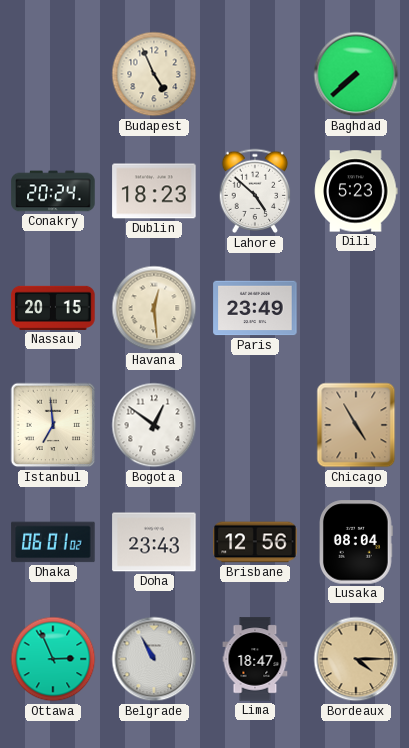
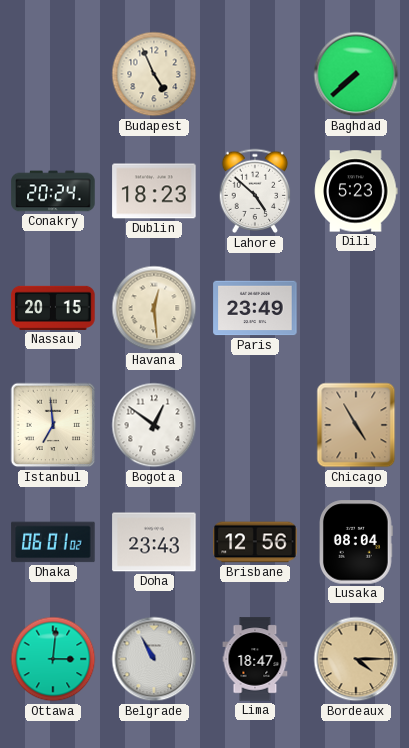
Ottawa: 2:56 -> 3:01
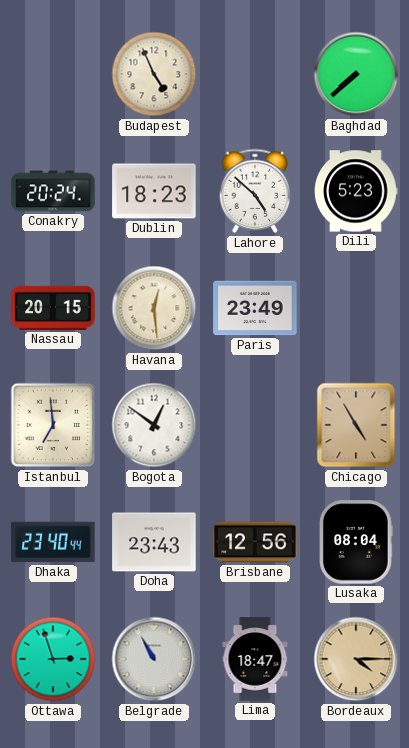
Dhaka: 06:01 -> 23:40
Ottawa: 3:01 -> 2:57
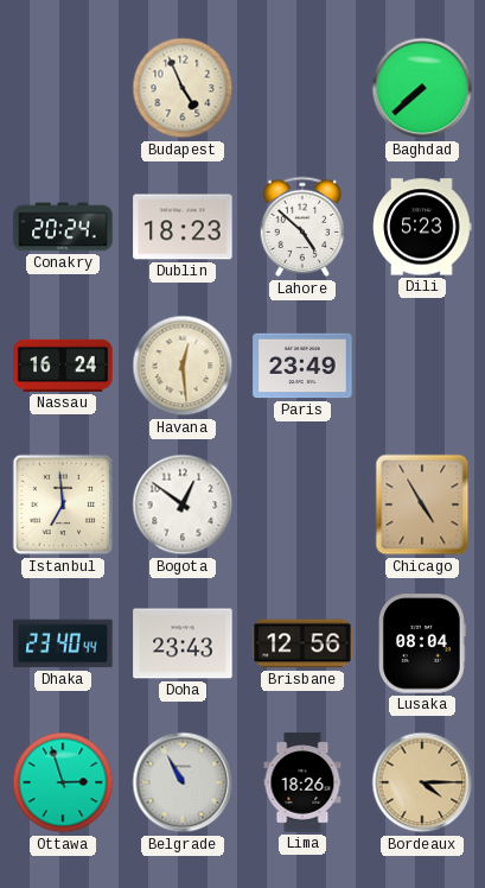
Nassau: 20:15 -> 16:24
Lima: 18:47 -> 18:26
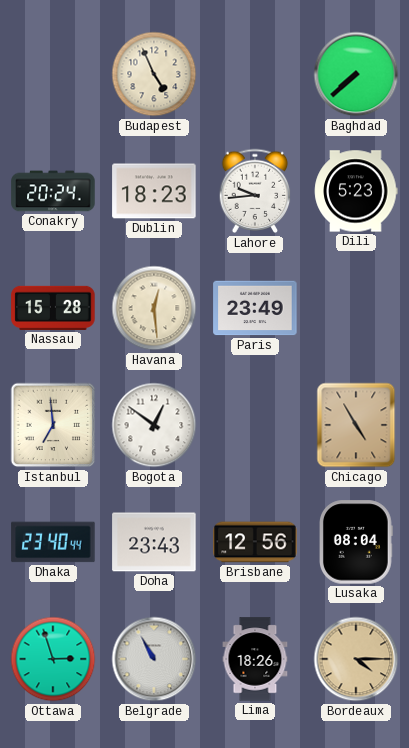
Lahore: 4:52 -> 9:44
Nassau: 16:24 -> 15:28
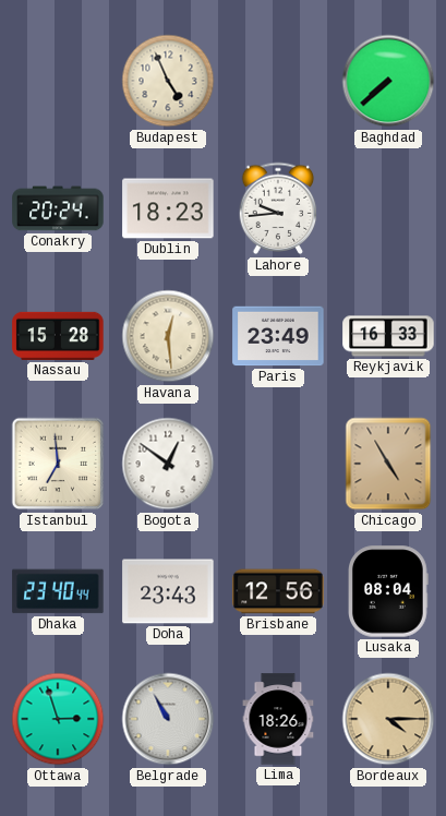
Dili: 5:23 -> none
Reykjavik: none -> 16:33
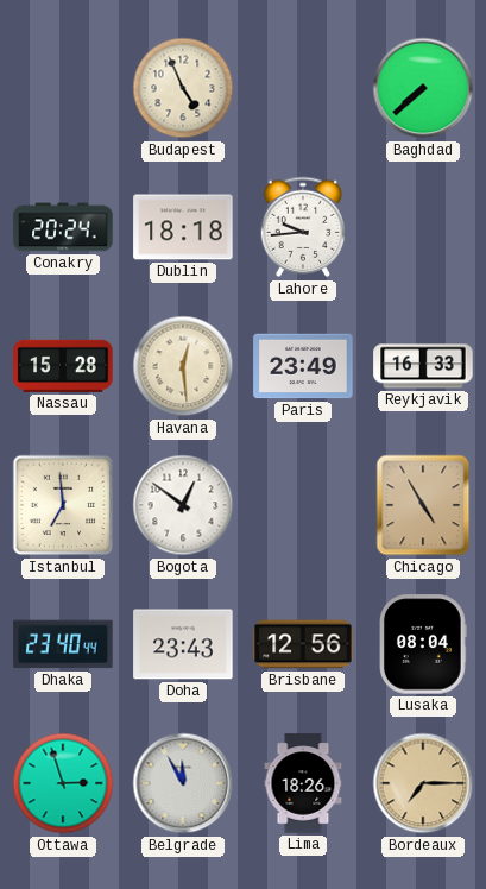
Dublin: 18:23 -> 18:18
Belgrade: 10:55 -> 11:55
Bordeaux: 4:15 -> 7:15
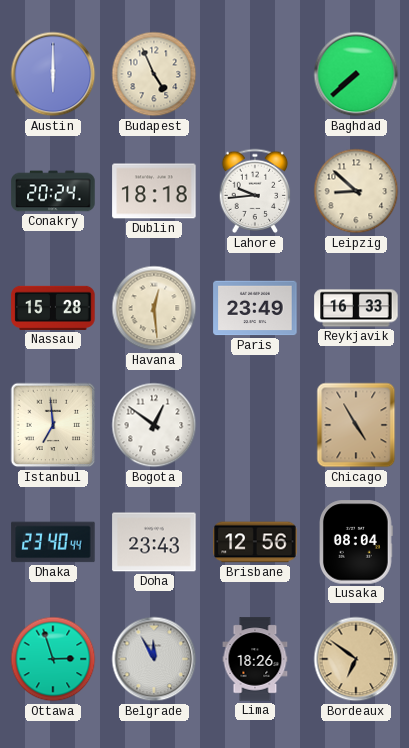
Austin: none -> 6:00
Leipzig: none -> 8:52
Bordeaux: 7:15 -> 6:51
